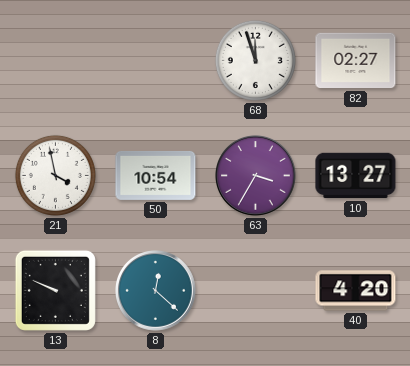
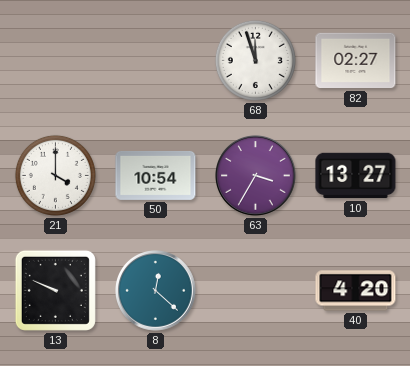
21: 3:58 -> 4:00
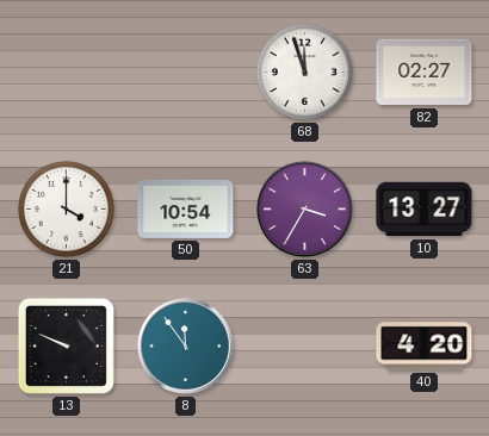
8: 12:22 -> 11:54
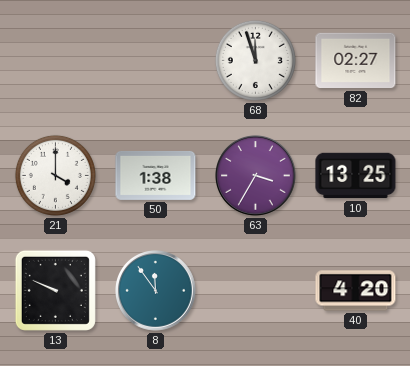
50: 10:54 -> 1:38
10: 13:27 -> 13:25
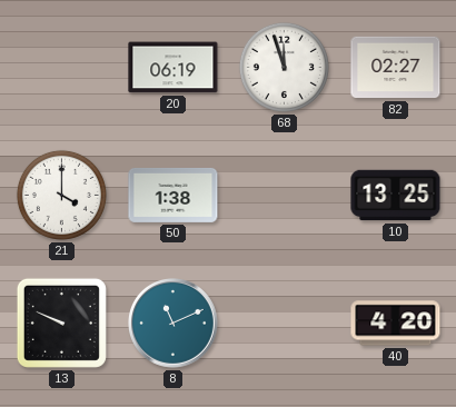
20: none -> 06:19
63: 3:35 -> none
8: 11:54 -> 11:11
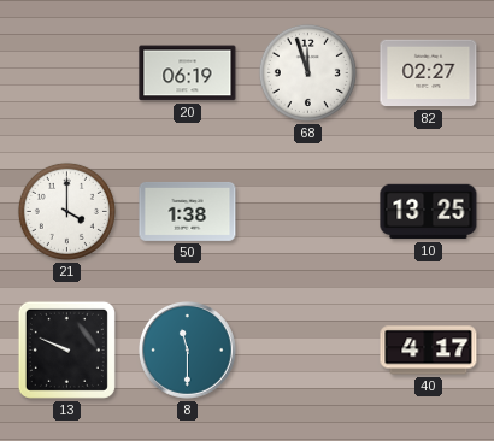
8: 11:11 -> 11:30
40: 4:20 -> 4:17
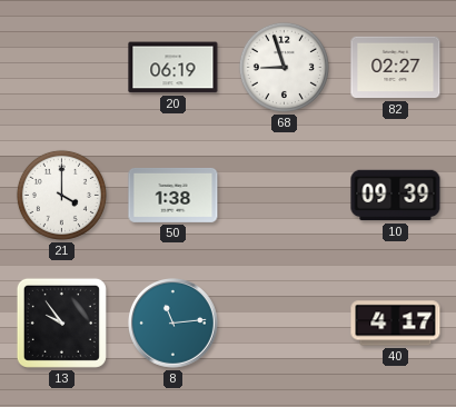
68: 11:57 -> 8:57
10: 13:25 -> 09:39
13: 9:49 -> 9:54
8: 11:30 -> 11:14
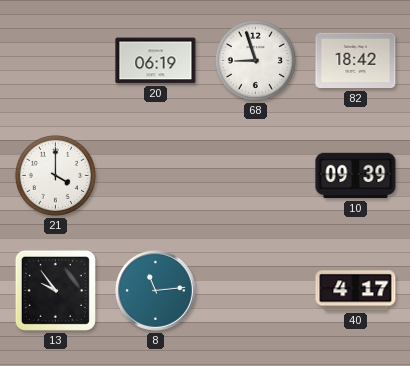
82: 02:27 -> 18:42
50: 1:38 -> none
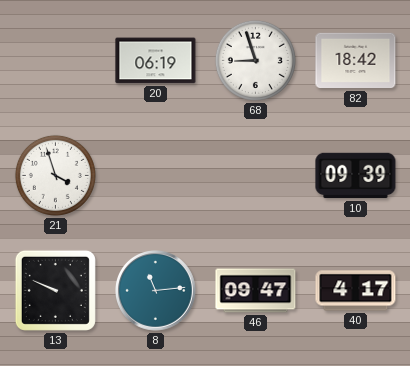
21: 4:00 -> 3:57
13: 9:54 -> 9:49
46: none -> 09:47
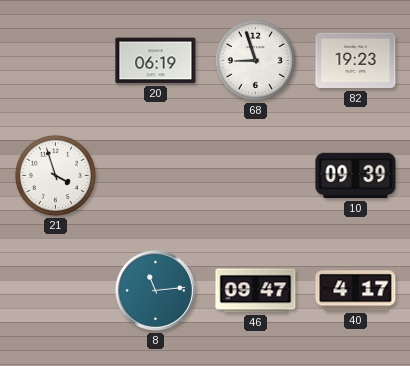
82: 18:42 -> 19:23
13: 9:49 -> none
